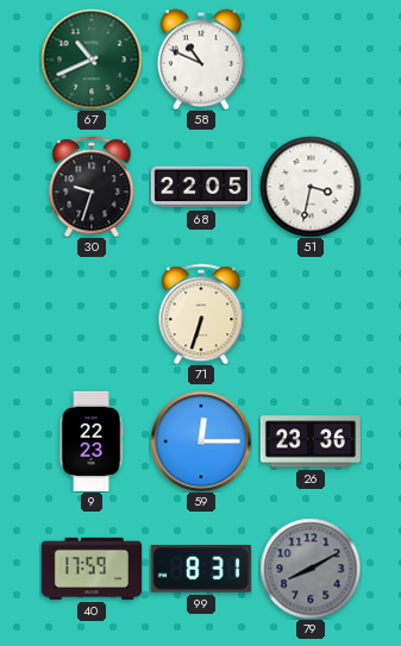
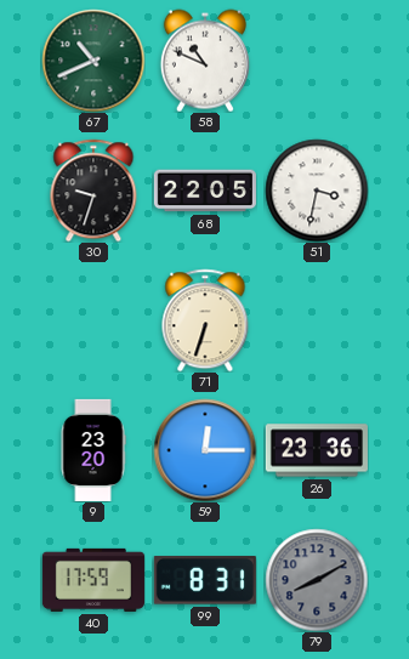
9: 22:23 -> 23:20
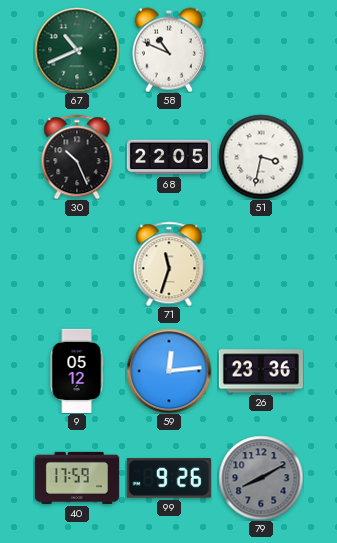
30: 9:33 -> 10:26
71: 6:33 -> 11:33
9: 23:20 -> 05:12
59: 12:15 -> 12:14
99: 8:31 -> 9:26
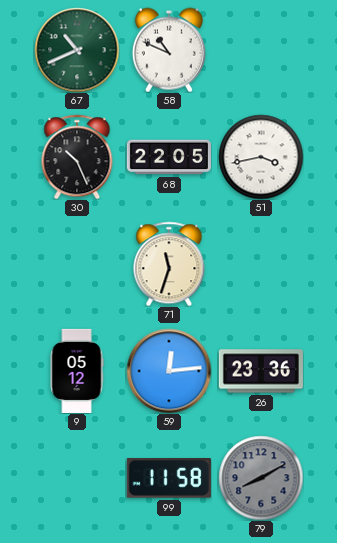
51: 3:32 -> 3:43
40: 17:59 -> none
99: 9:26 -> 11:58
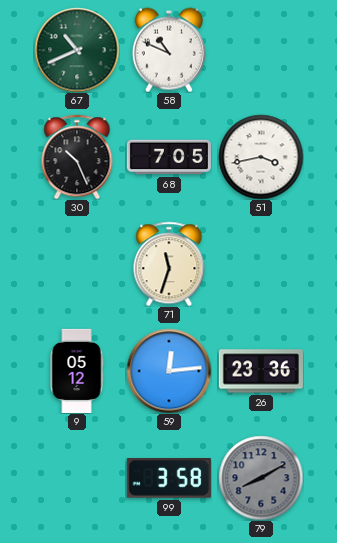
68: 22:05 -> 7:05
99: 11:58 -> 3:58
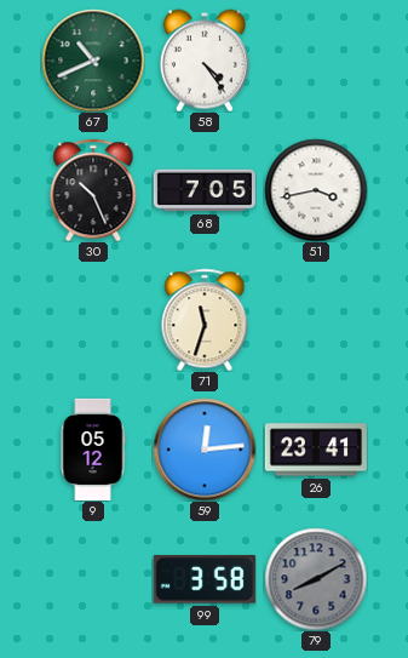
58: 10:49 -> 4:24
26: 23:36 -> 23:41
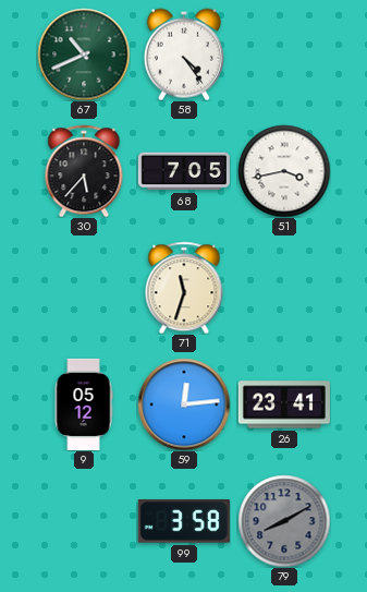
30: 10:26 -> 5:37
